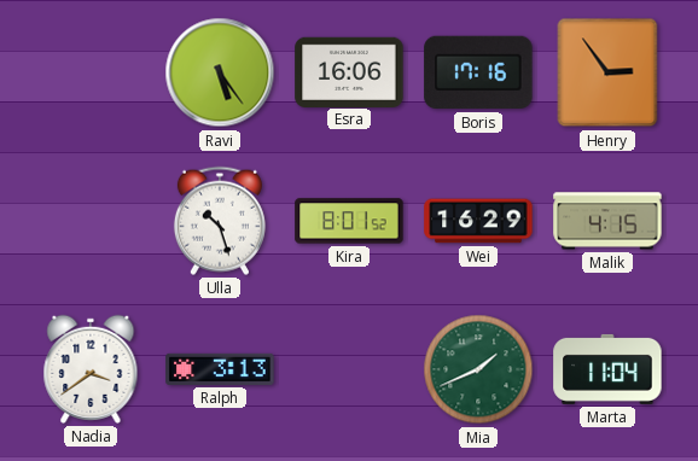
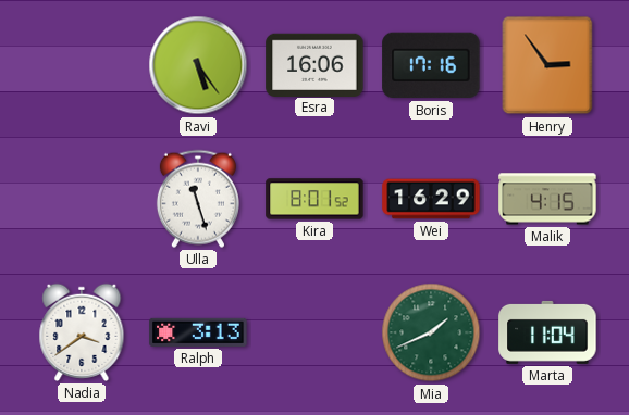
Ulla: 10:27 -> 11:27
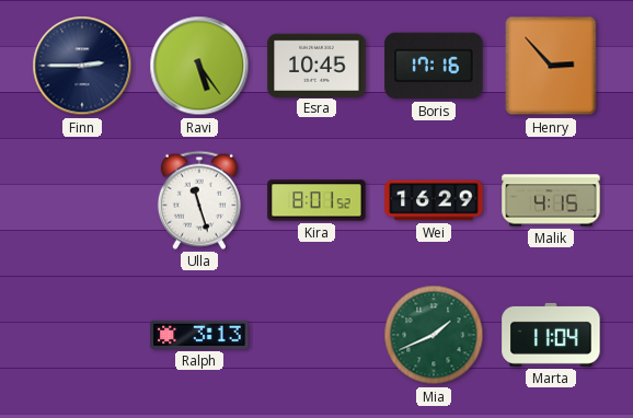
Finn: none -> 2:45
Esra: 16:06 -> 10:45
Henry: 2:54 -> 2:53
Nadia: 3:39 -> none
